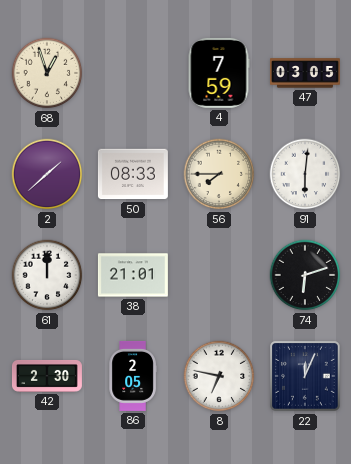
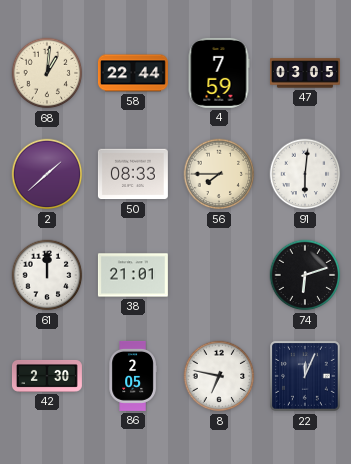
68: 12:57 -> 1:01
58: none -> 22:44
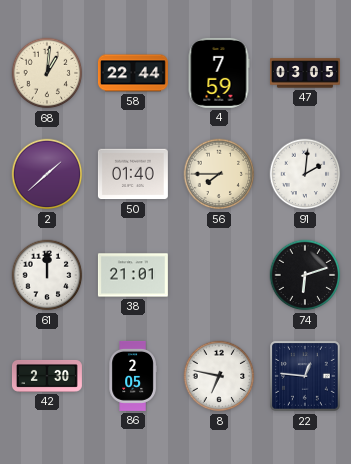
50: 08:33 -> 01:40
91: 6:01 -> 2:01
22: 12:04 -> 12:46
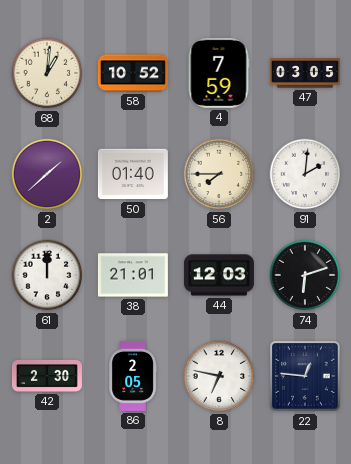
58: 22:44 -> 10:52
44: none -> 12:03
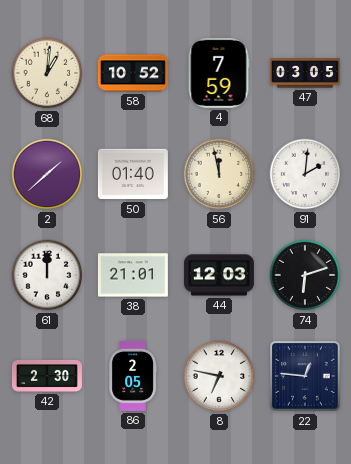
56: 7:45 -> 11:58
